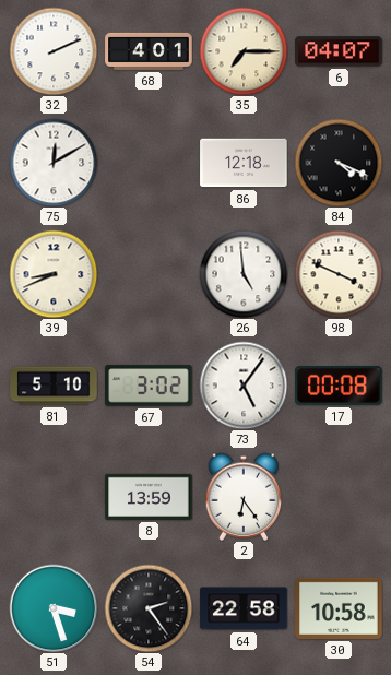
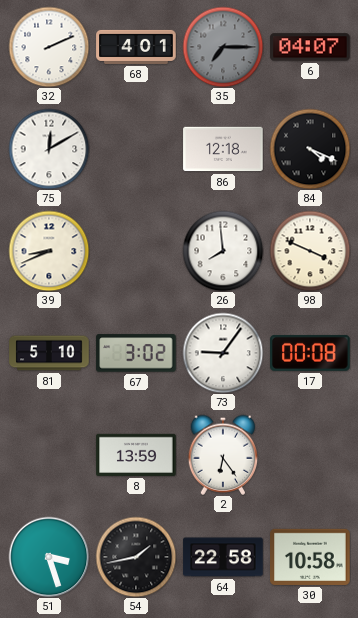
35 dial: cream -> grey
26: 4:59 -> 7:59
73: 5:06 -> 9:06
54: 2:24 -> 1:43
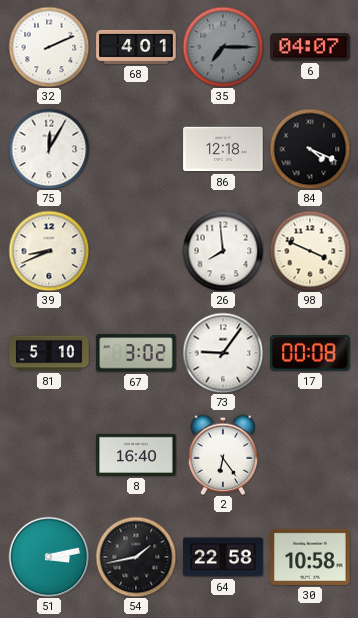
75: 12:10 -> 12:05
8: 13:59 -> 16:40
51: 3:27 -> 3:13
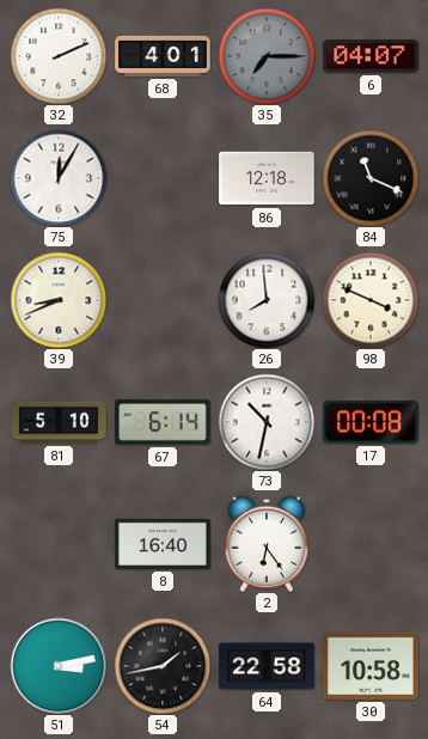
84: 4:19 -> 11:19
67: 3:02 -> 6:14
73: 9:06 -> 10:32
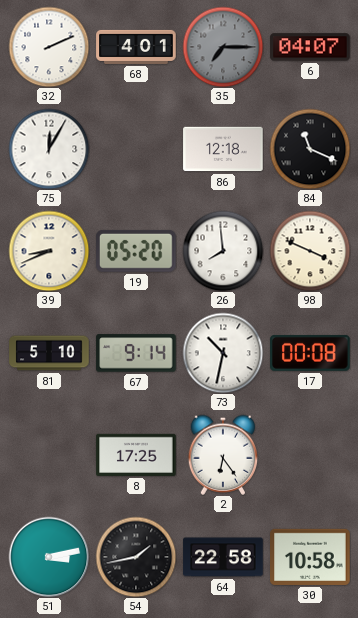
19: none -> 05:20
67: 6:14 -> 9:14
8: 16:40 -> 17:25
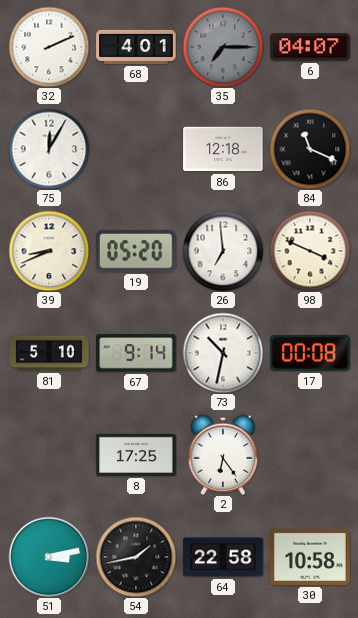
26: 7:59 -> 6:59
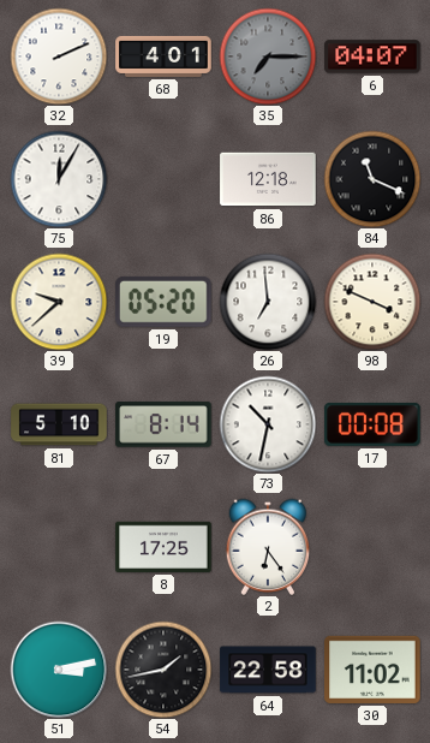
39: 8:41 -> 9:38
67: 9:14 -> 8:14
30: 10:58 -> 11:02
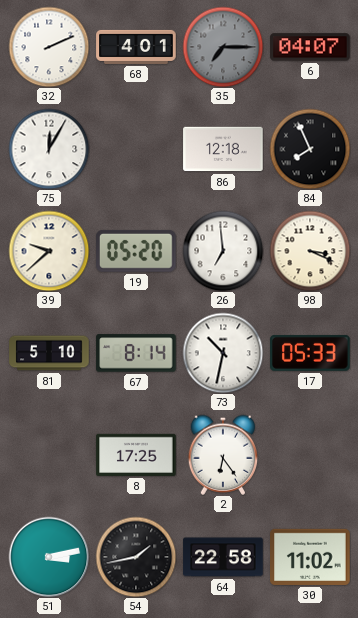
84: 11:19 -> 7:56
98: 3:49 -> 3:19
17: 00:08 -> 05:33
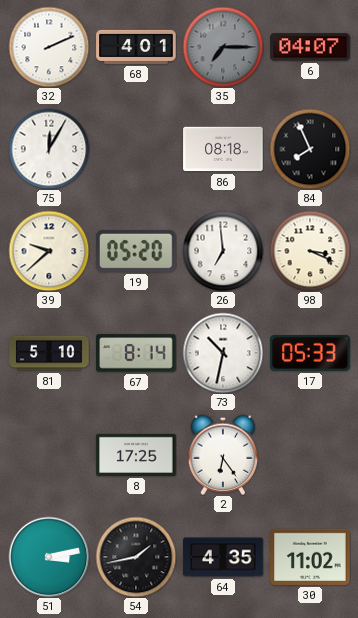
86: 12:18 -> 08:18
64: 22:58 -> 4:35
